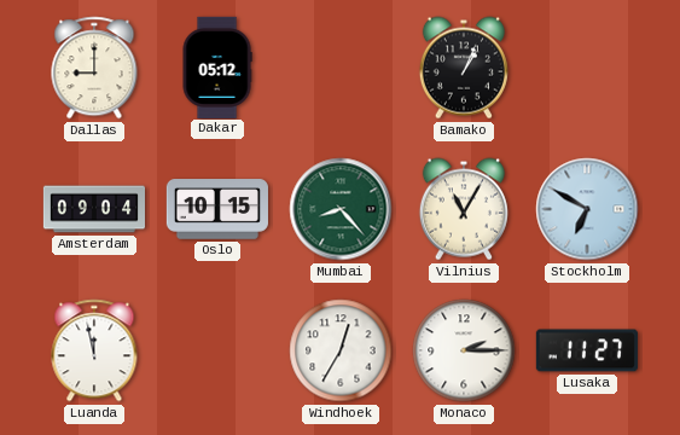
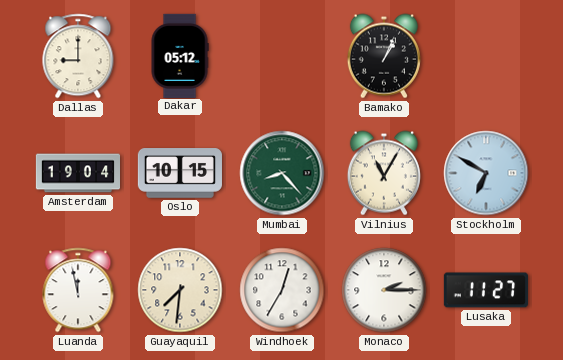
Amsterdam: 09:04 -> 19:04
Guayaquil: none -> 7:31
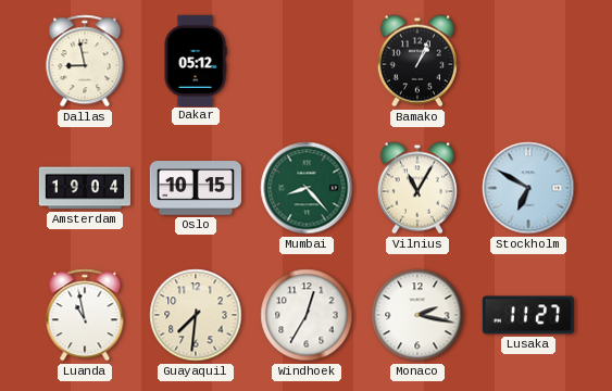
Dallas: 9:00 -> 8:58
Luanda: 11:58 -> 10:58
Monaco: 2:15 -> 2:17
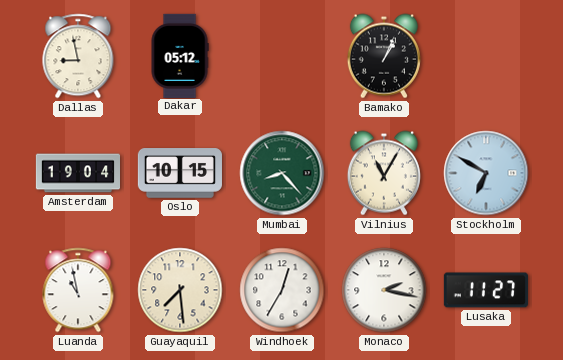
Guayaquil: 7:31 -> 7:29
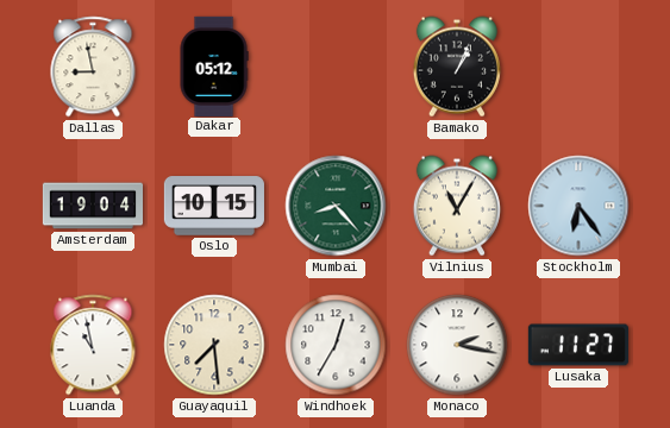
Stockholm: 6:50 -> 6:24
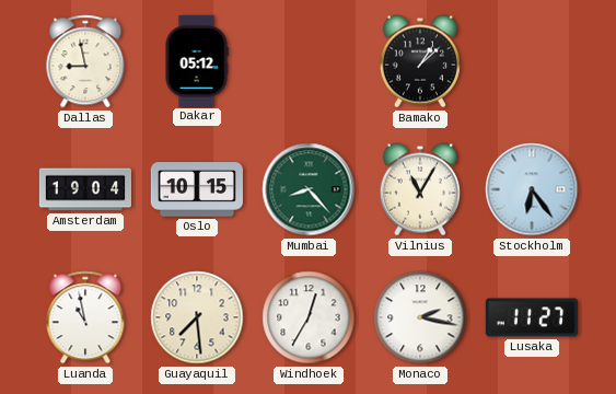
Bamako: 1:04 -> 1:08
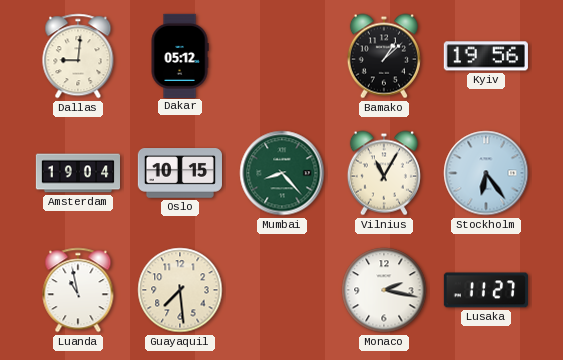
Dallas: 8:58 -> 9:01
Kyiv: none -> 19:56
Windhoek: 12:35 -> none
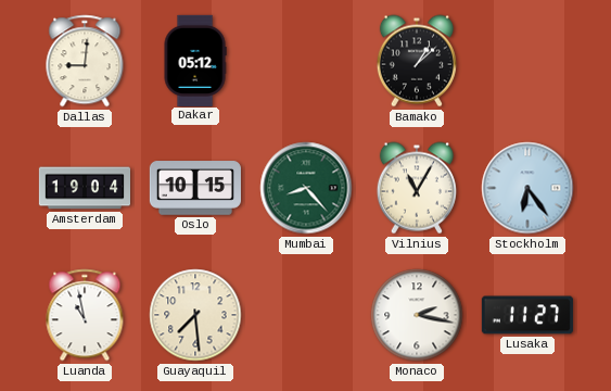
Kyiv: 19:56 -> none
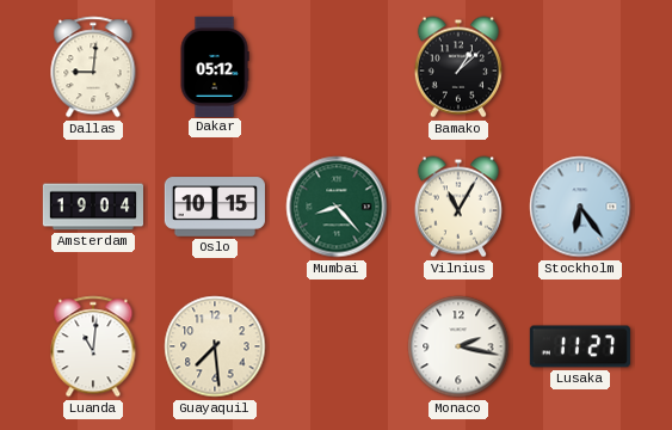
Luanda: 10:58 -> 11:01
